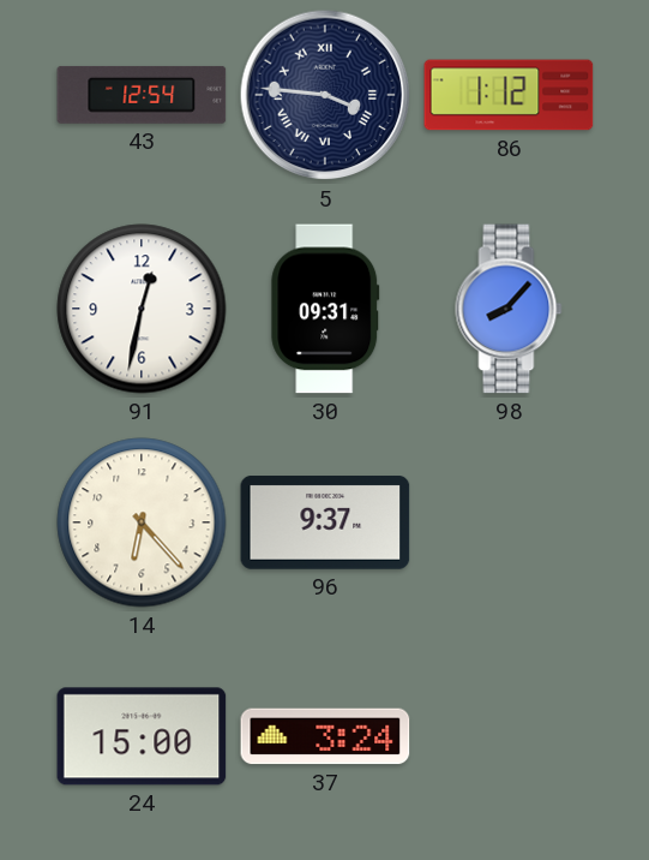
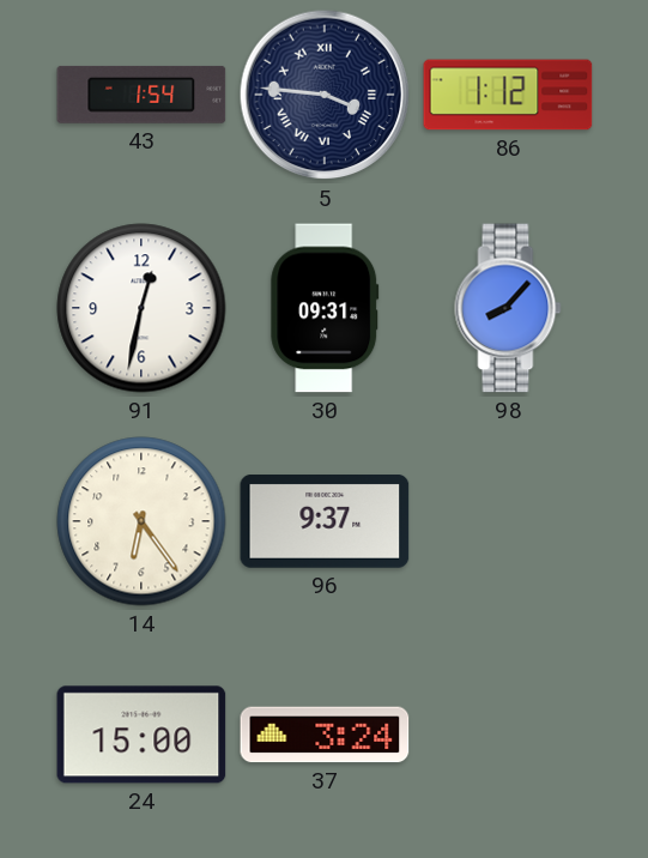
43: 12:54 -> 1:54
14: 6:23 -> 6:24
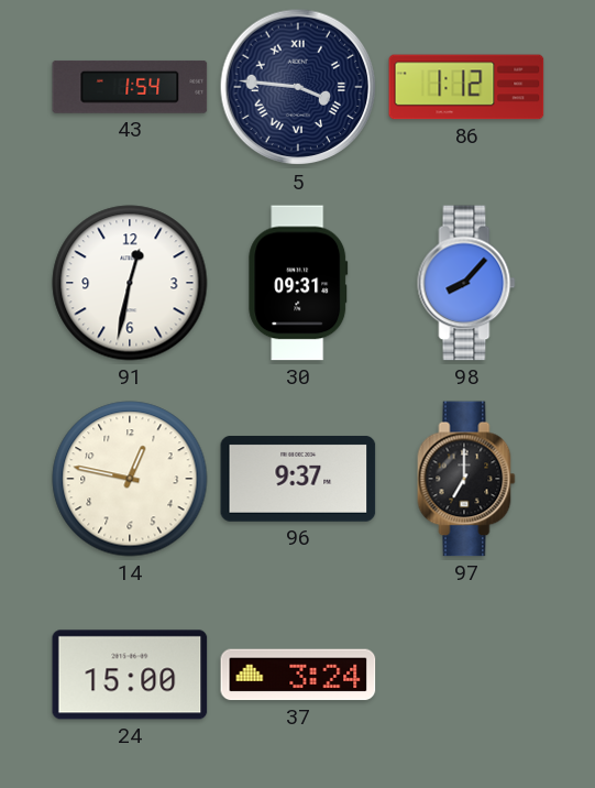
14: 6:24 -> 12:47
97: none -> 7:00
